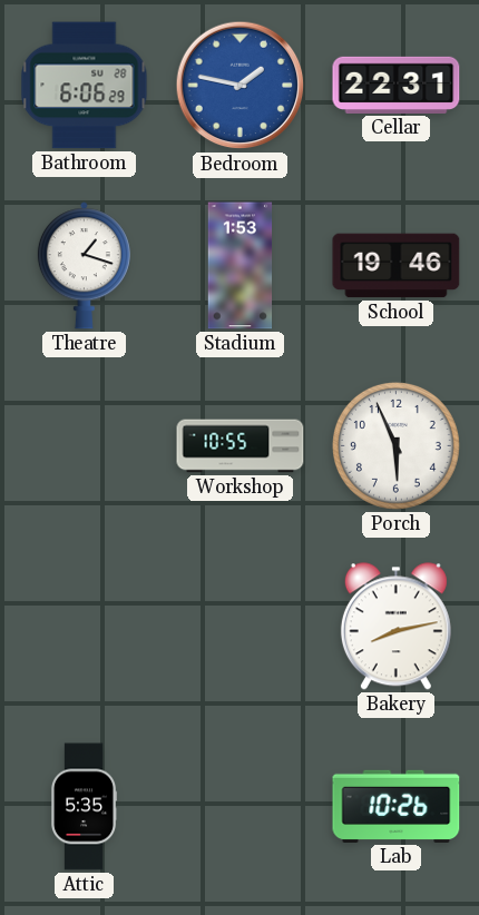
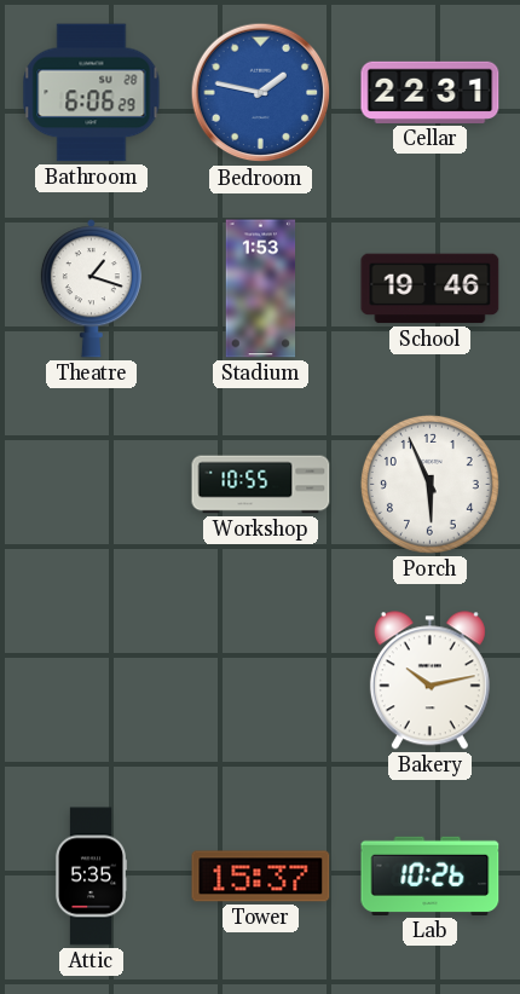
Bakery: 8:13 -> 10:13
Tower: none -> 15:37
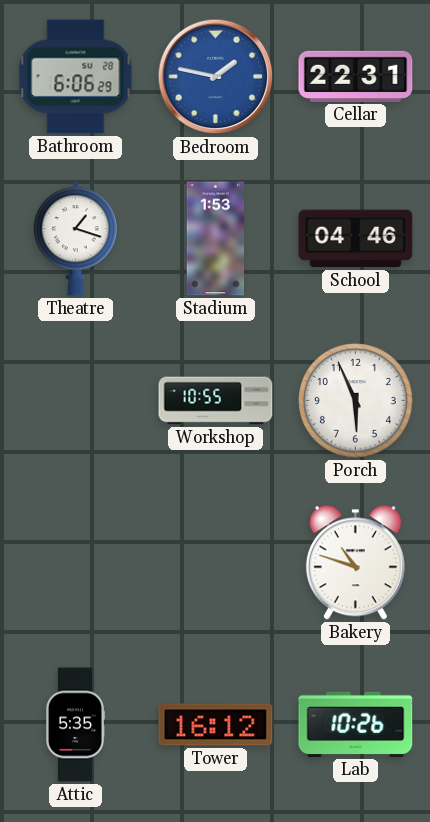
School: 19:46 -> 04:46
Bakery: 10:13 -> 10:48
Tower: 15:37 -> 16:12
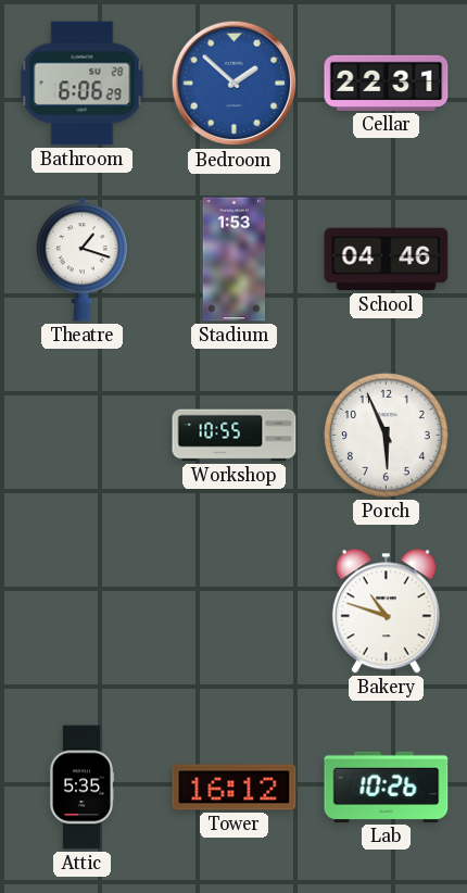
Bedroom: 1:47 -> 1:52
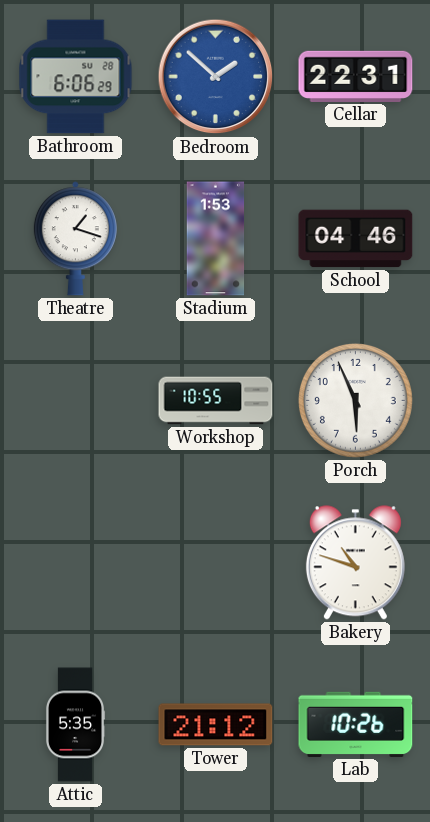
Tower: 16:12 -> 21:12
